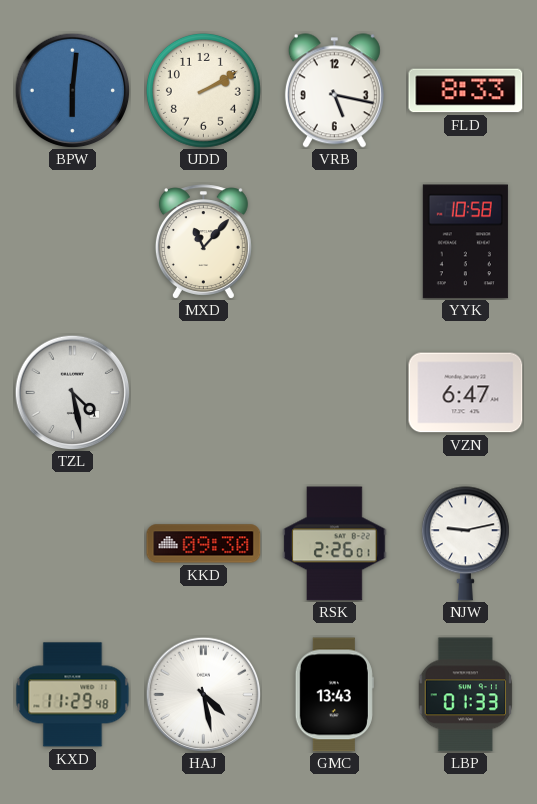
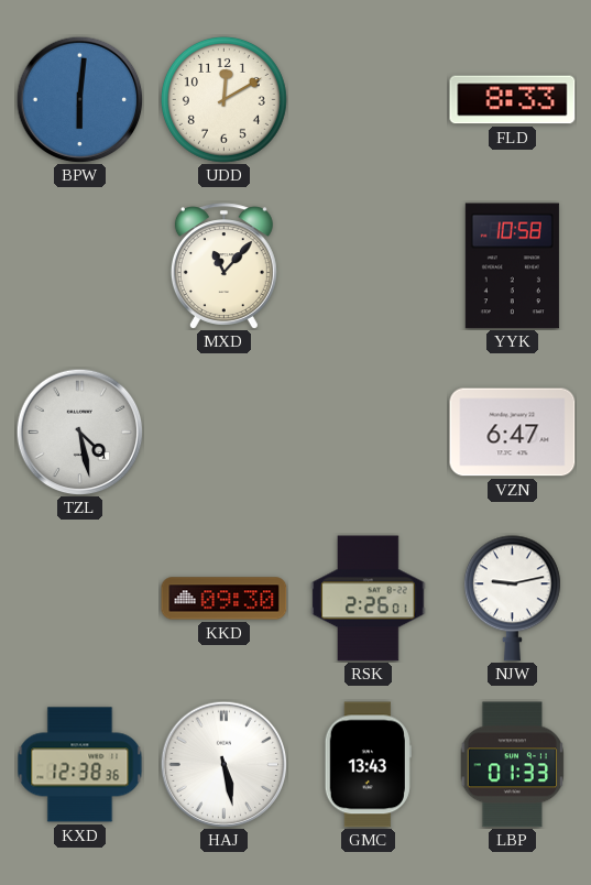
UDD: 2:10 -> 12:10
VRB: 5:17 -> none
KXD: 11:29 -> 12:38
HAJ: 4:28 -> 5:28
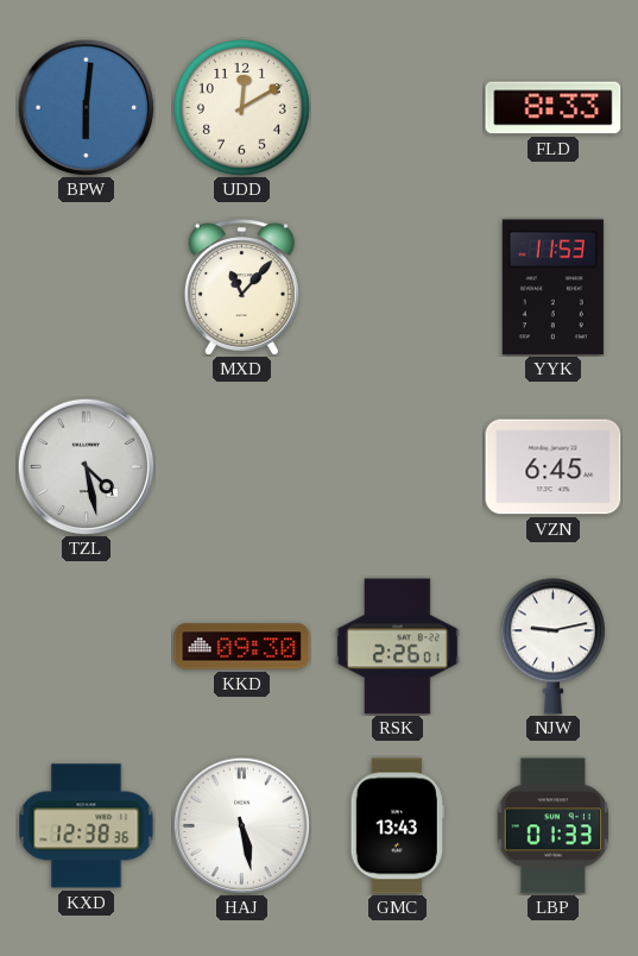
YYK: 10:58 -> 11:53
VZN: 6:47 -> 6:45
